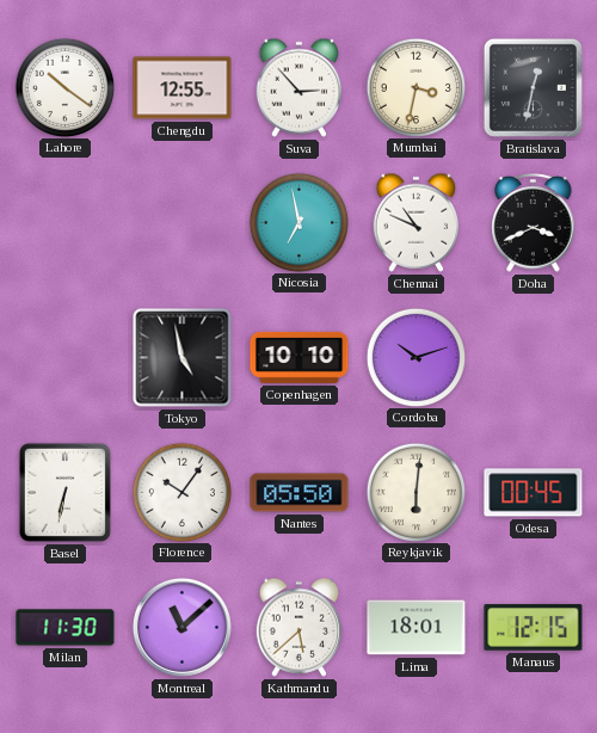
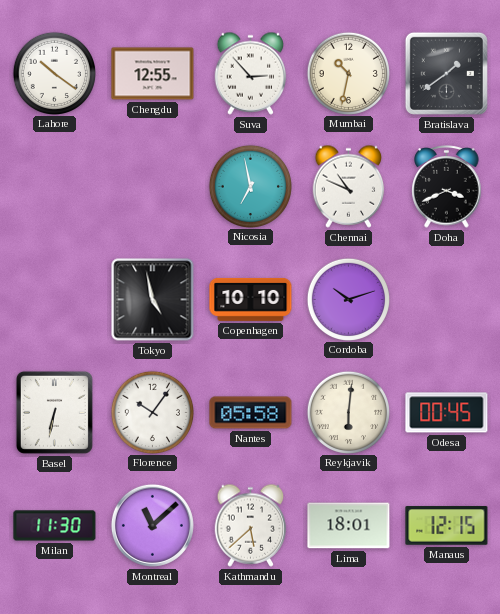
Mumbai: 3:32 -> 10:32
Bratislava: 12:32 -> 1:39
Nantes: 05:50 -> 05:58
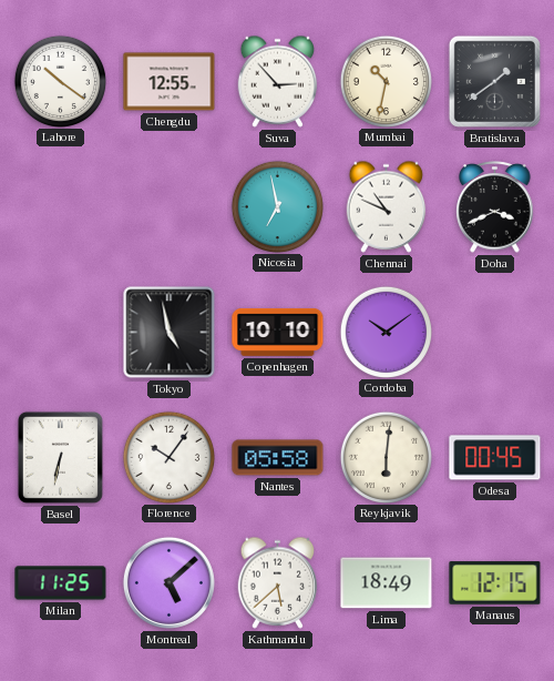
Cordoba: 10:12 -> 10:09
Milan: 11:30 -> 11:25
Montreal: 11:08 -> 5:08
Lima: 18:01 -> 18:49
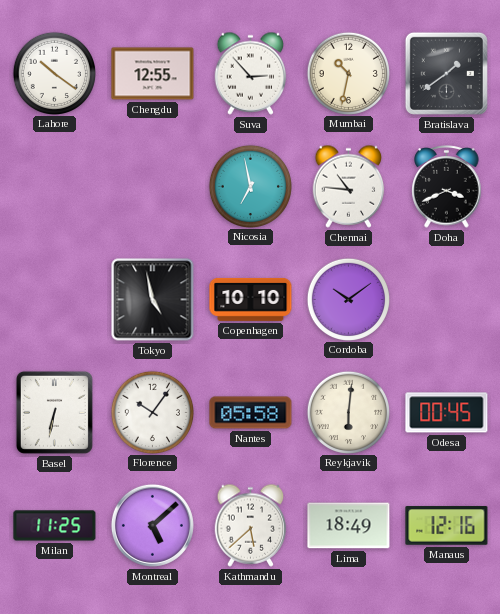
Chennai: 10:49 -> 10:46
Manaus: 12:15 -> 12:16
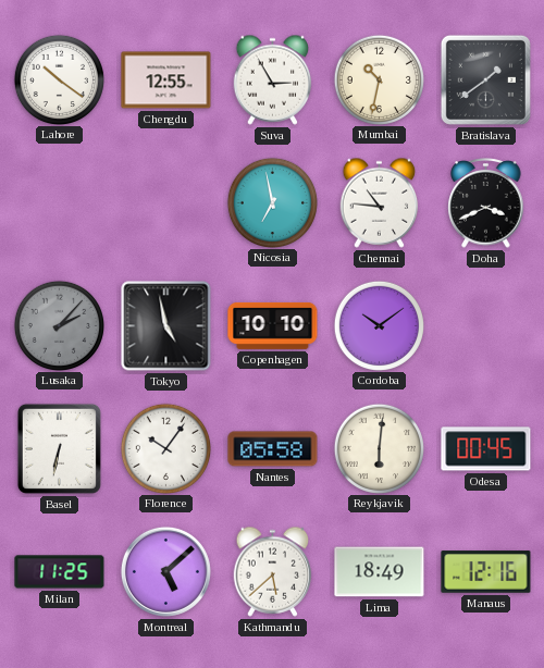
Suva: 2:53 -> 2:55
Lusaka: none -> 2:07
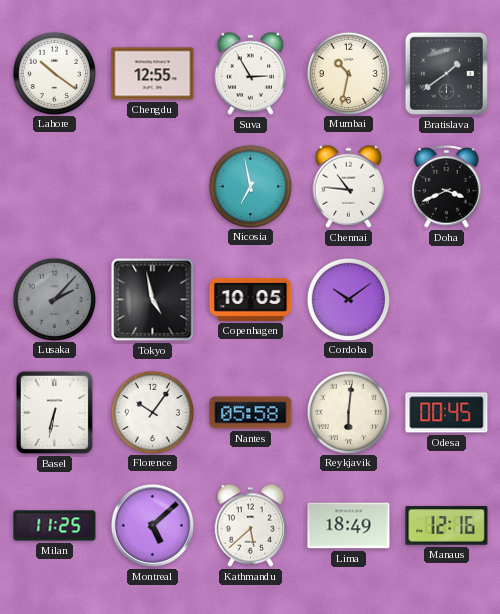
Copenhagen: 10:10 -> 10:05
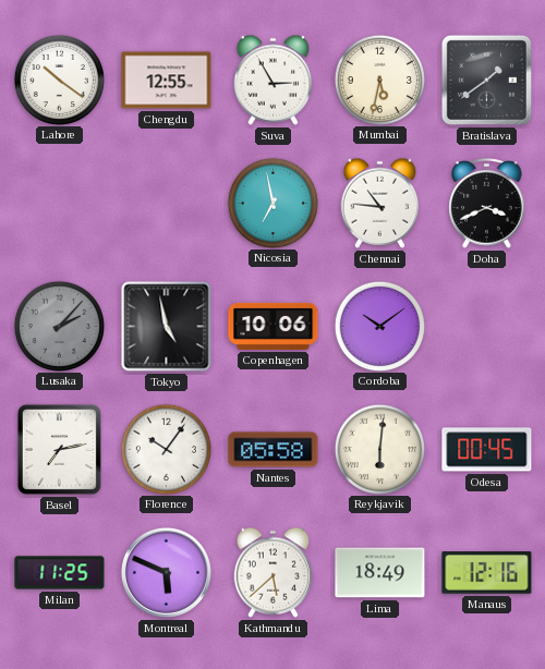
Mumbai: 10:32 -> 5:32
Copenhagen: 10:05 -> 10:06
Basel: 6:32 -> 7:13
Montreal: 5:08 -> 5:49
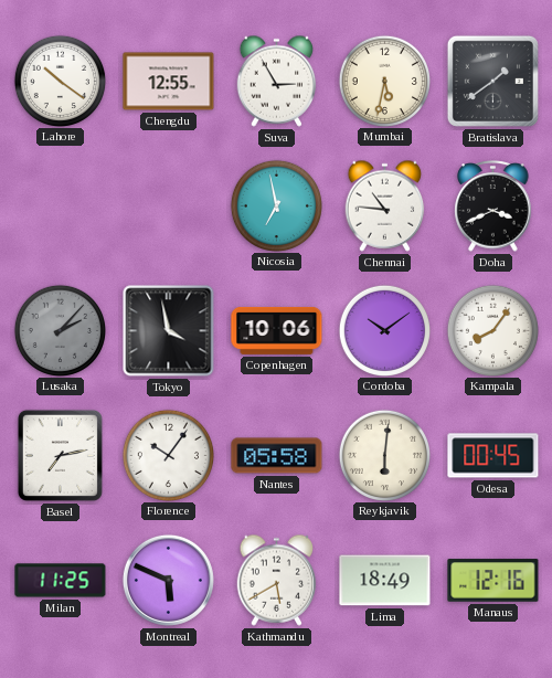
Tokyo: 4:58 -> 3:58
Kampala: none -> 8:06
Kathmandu: 5:38 -> 5:40
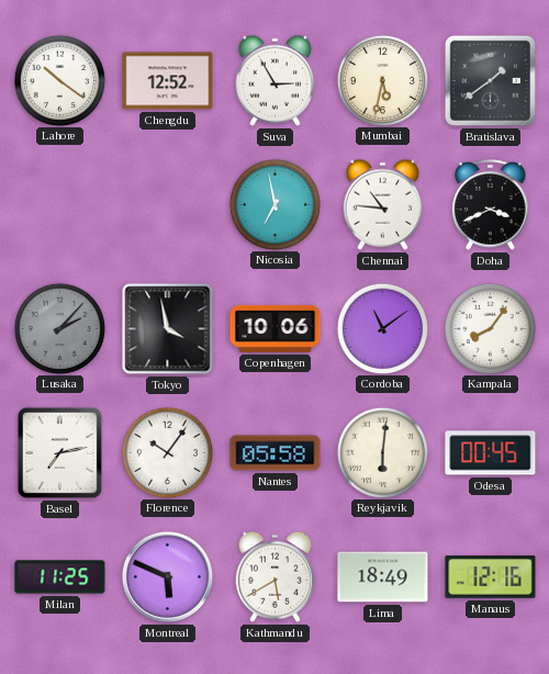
Chengdu: 12:55 -> 12:52
Cordoba: 10:09 -> 11:09
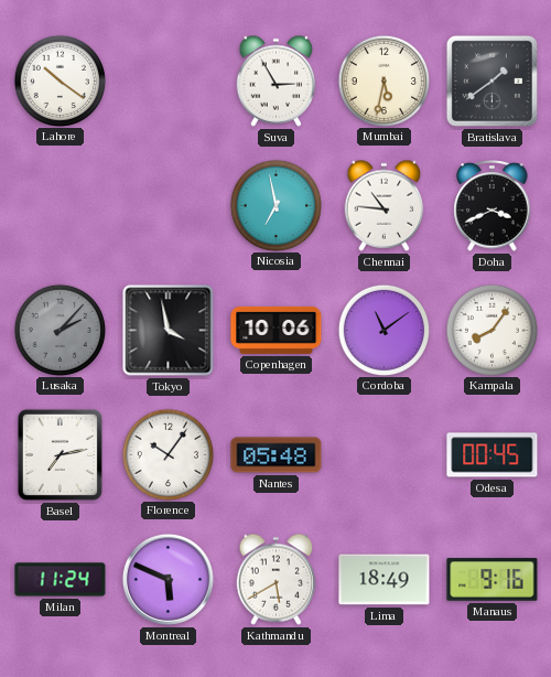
Chengdu: 12:52 -> none
Nantes: 05:58 -> 05:48
Reykjavik: 6:01 -> none
Milan: 11:25 -> 11:24
Manaus: 12:16 -> 9:16
